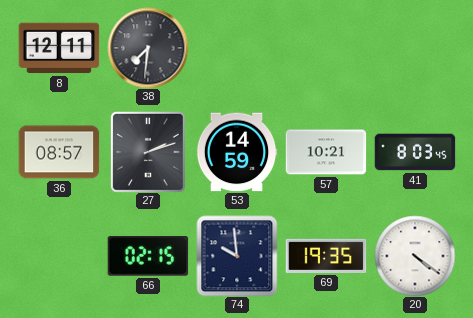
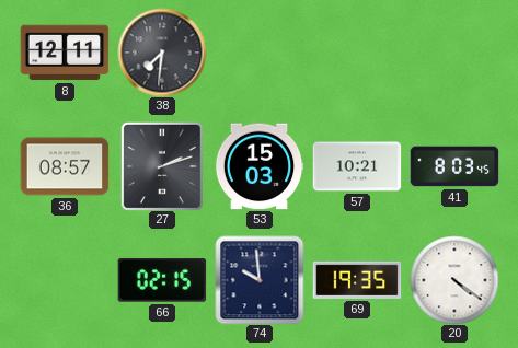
53: 14:59 -> 15:03
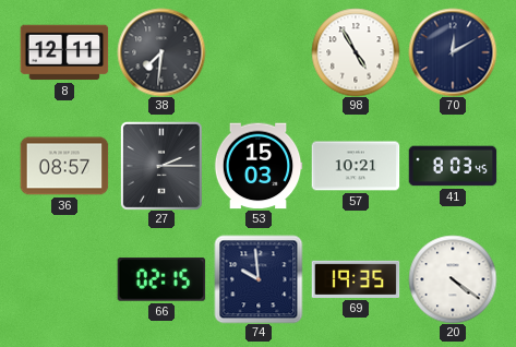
98: none -> 4:55
70: none -> 12:10
27: 2:12 -> 2:15
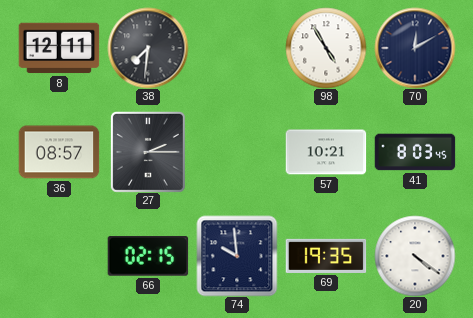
53: 15:03 -> none
